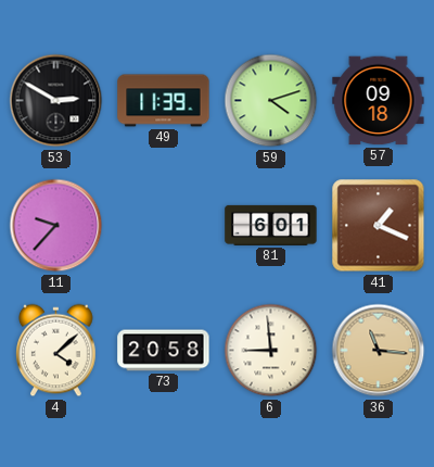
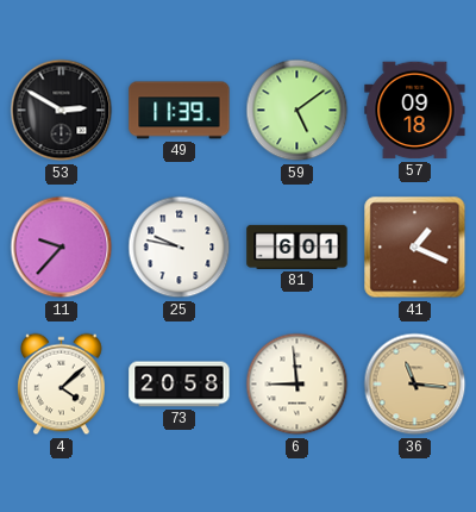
59: 4:12 -> 5:09
25: none -> 9:47
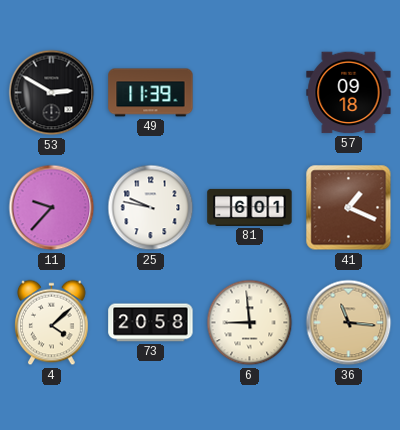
59: 5:09 -> none
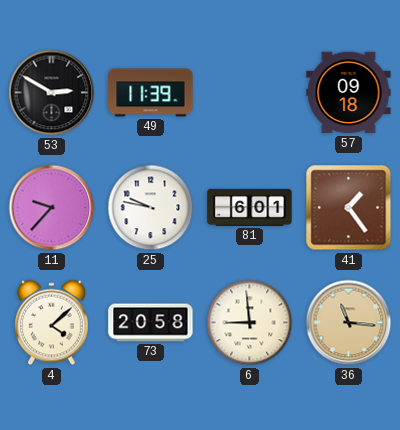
41: 1:19 -> 1:24
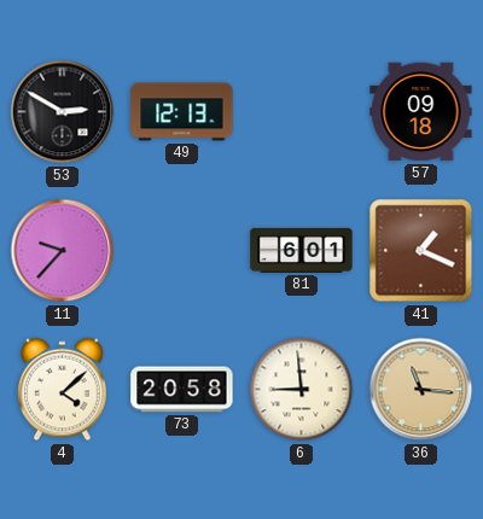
49: 11:39 -> 12:13
25: 9:47 -> none
41: 1:24 -> 1:19
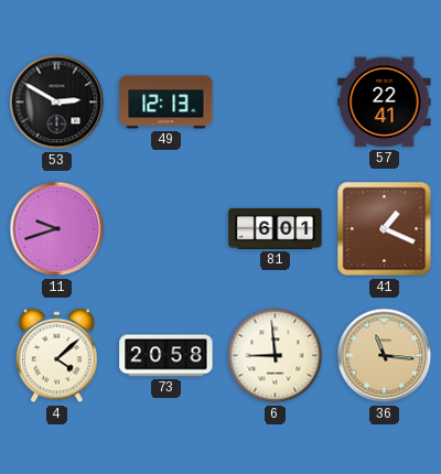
57: 09:18 -> 22:41
11: 9:37 -> 9:42
